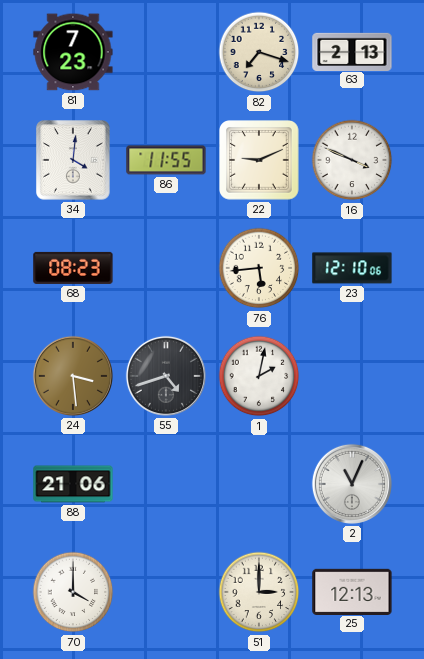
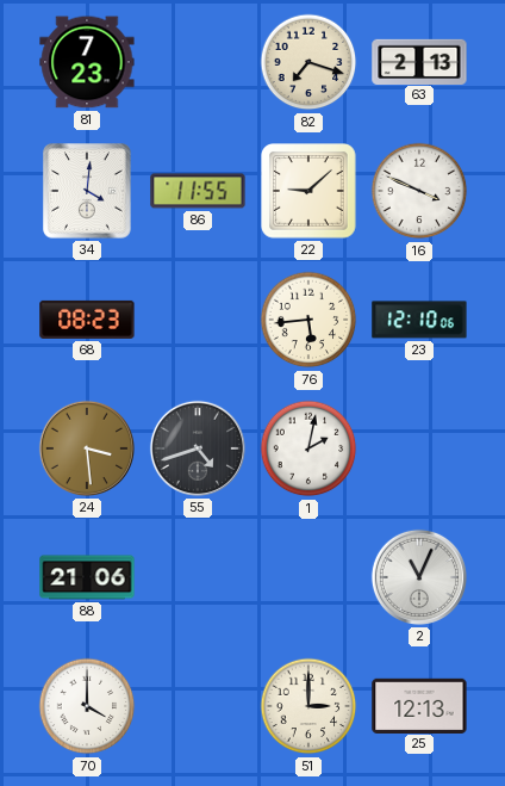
22: 9:11 -> 9:08
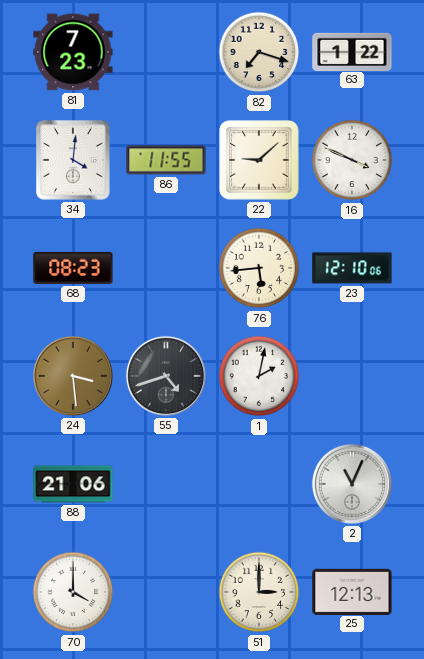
63: 2:13 -> 1:22
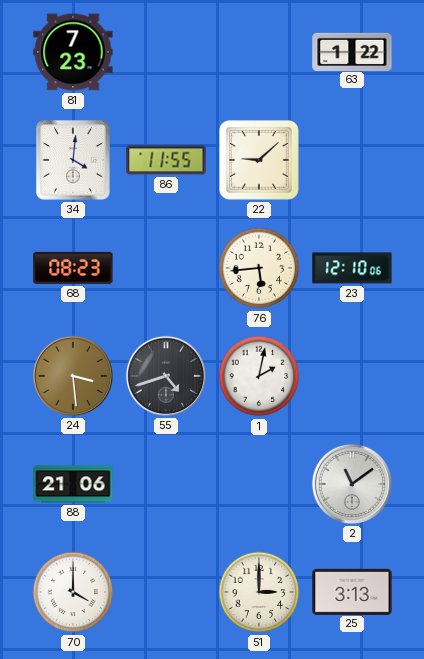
82: 7:18 -> none
16: 3:49 -> none
2: 11:04 -> 11:09
25: 12:13 -> 3:13
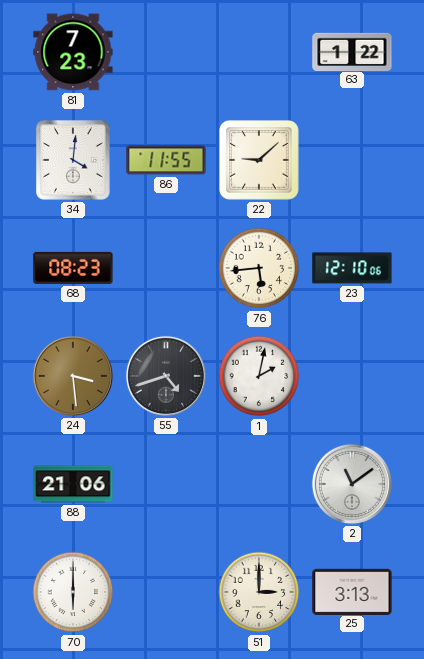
70: 4:00 -> 6:00
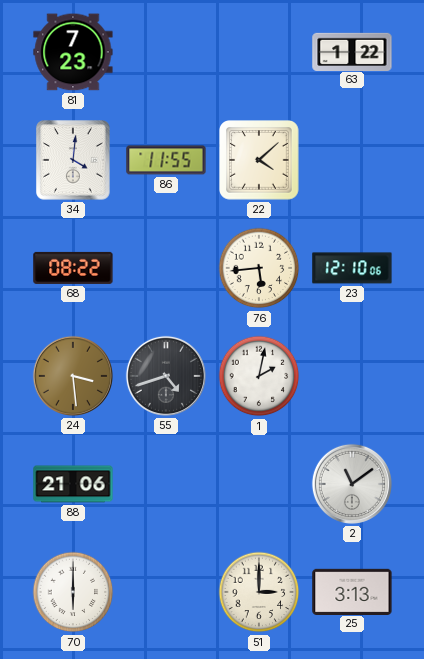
22: 9:08 -> 4:08
68: 08:23 -> 08:22
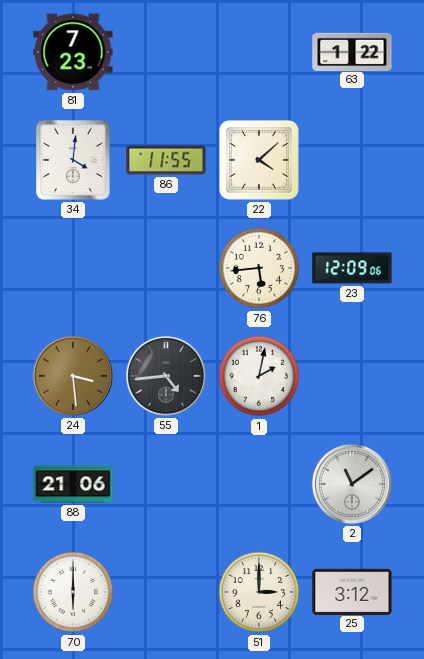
68: 08:22 -> none
23: 12:10 -> 12:09
55: 4:42 -> 4:44
25: 3:13 -> 3:12
